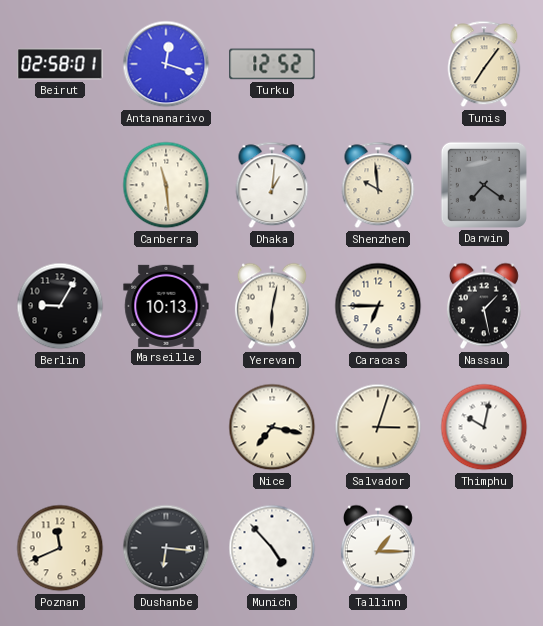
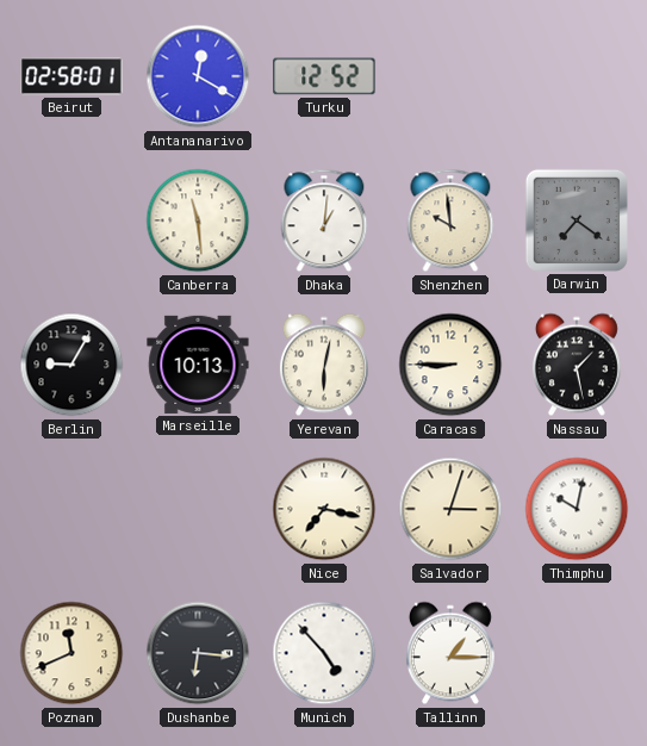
Antananarivo: 12:18 -> 12:20
Tunis: 7:06 -> none
Caracas: 6:45 -> 8:45
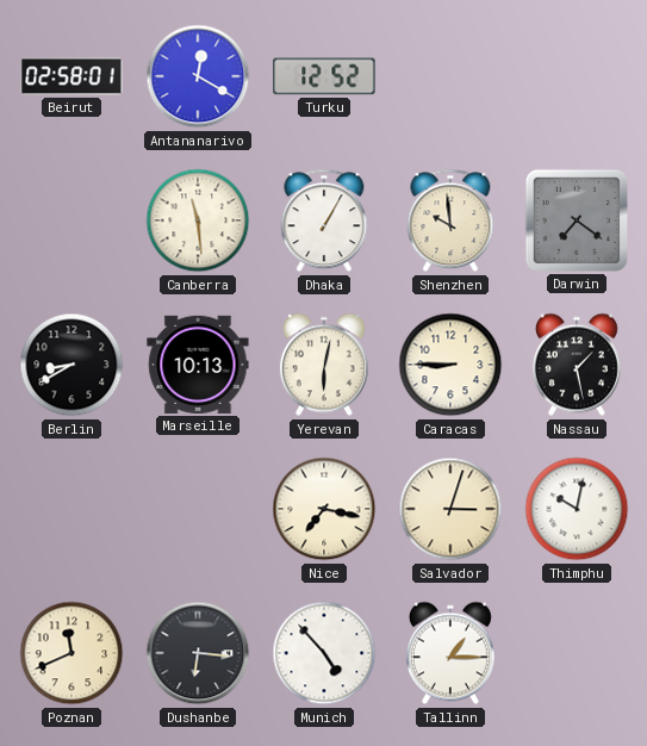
Dhaka: 1:01 -> 1:05
Berlin: 9:05 -> 8:40
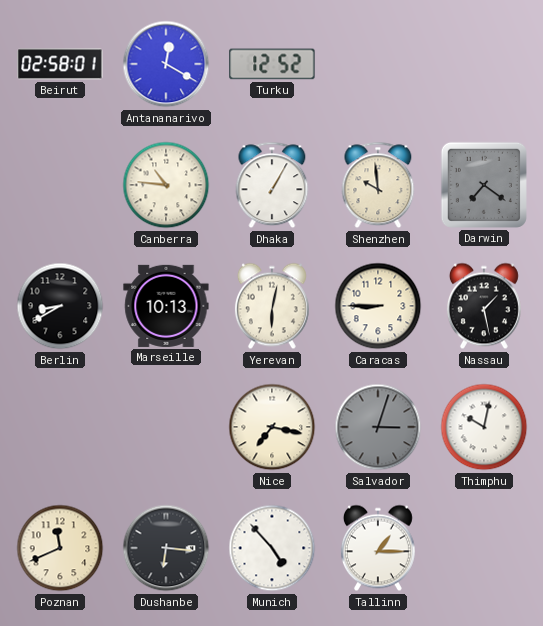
Canberra: 11:29 -> 10:46
Salvador dial: cream -> grey
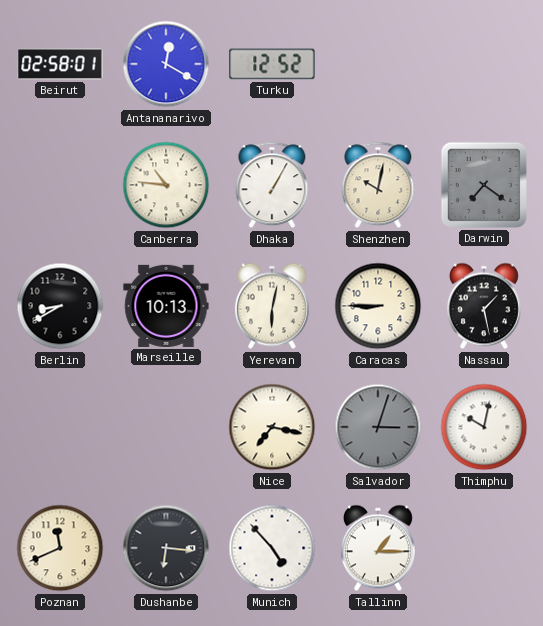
Shenzhen: 9:59 -> 10:02
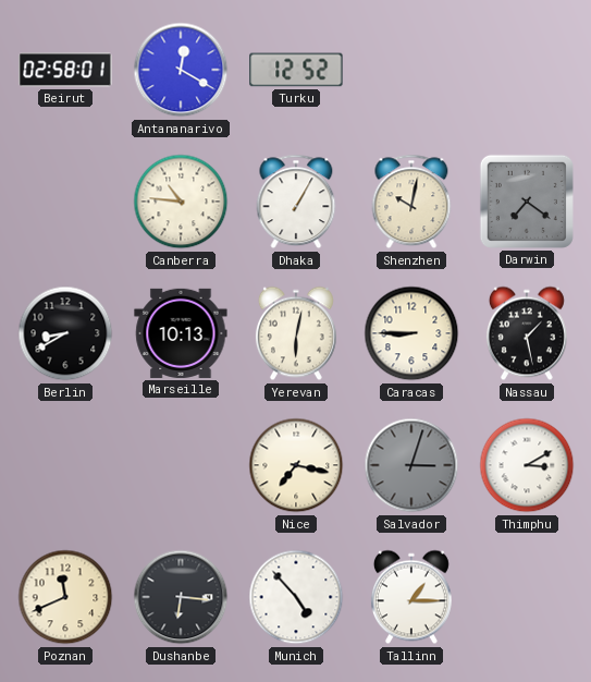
Thimphu: 10:02 -> 3:10
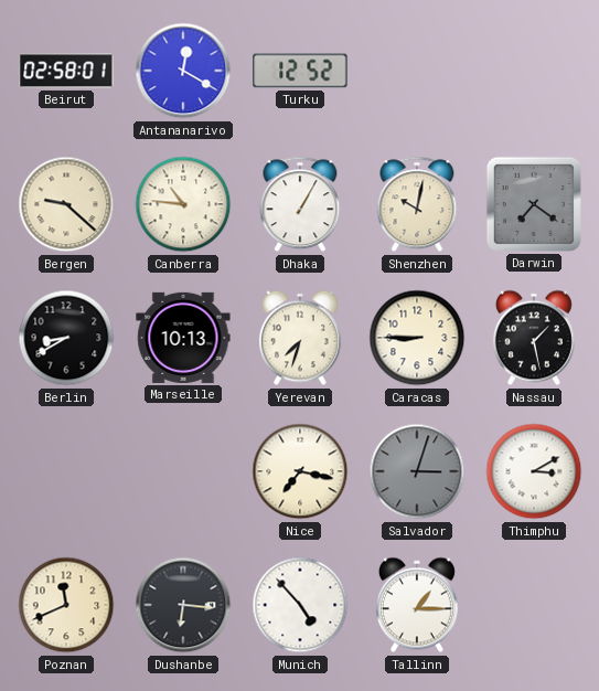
Bergen: none -> 9:22
Yerevan: 6:02 -> 7:33
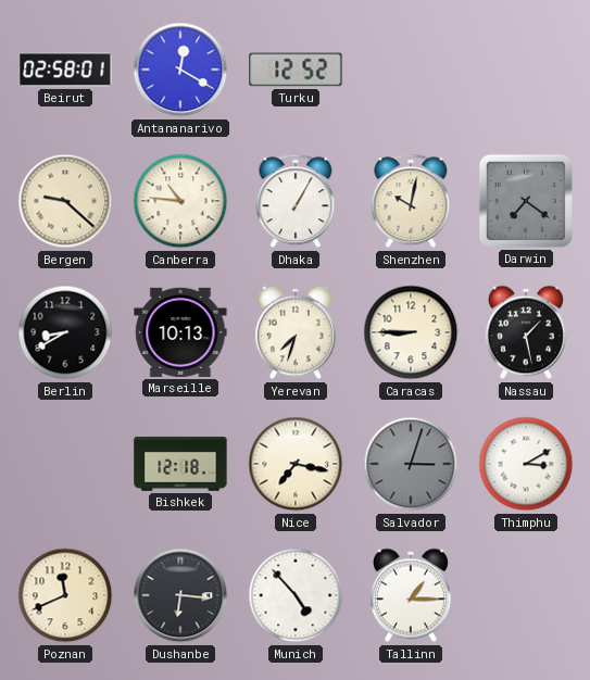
Bishkek: none -> 12:18
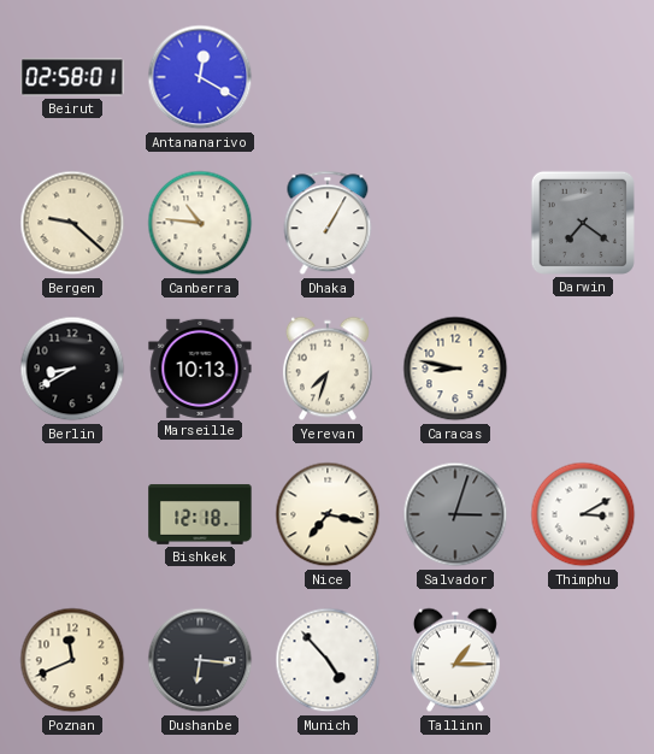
Turku: 12:52 -> none
Shenzhen: 10:02 -> none
Caracas: 8:45 -> 8:47
Nassau: 1:28 -> none
